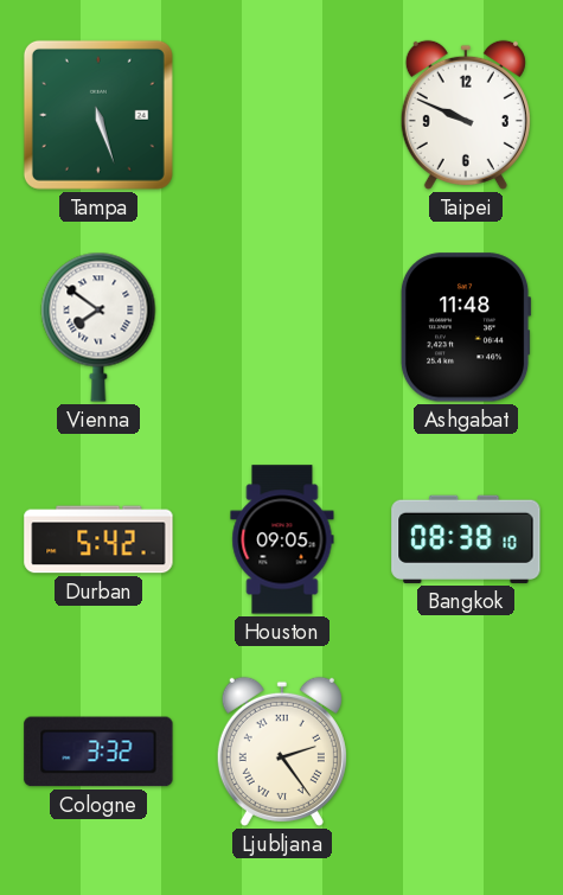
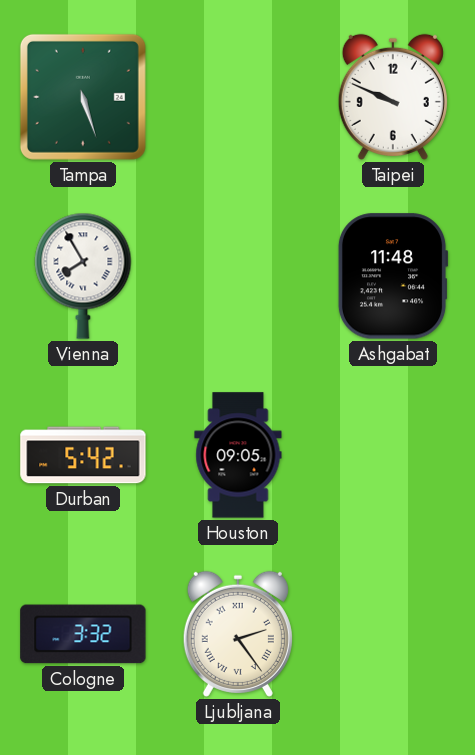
Vienna: 7:51 -> 7:55
Bangkok: 08:38 -> none
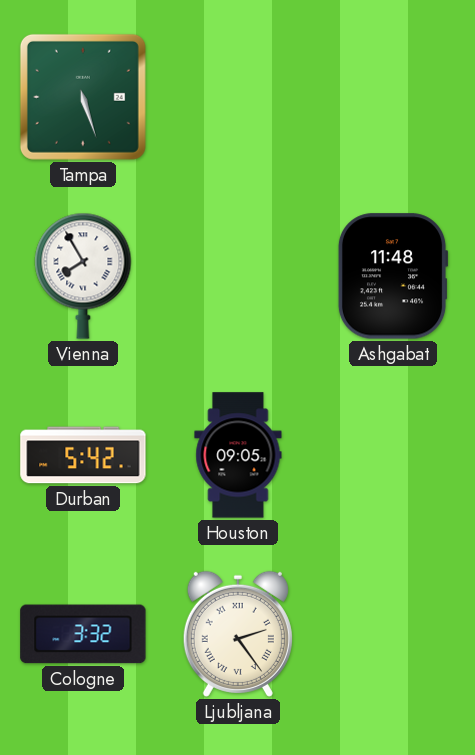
Taipei: 9:49 -> none
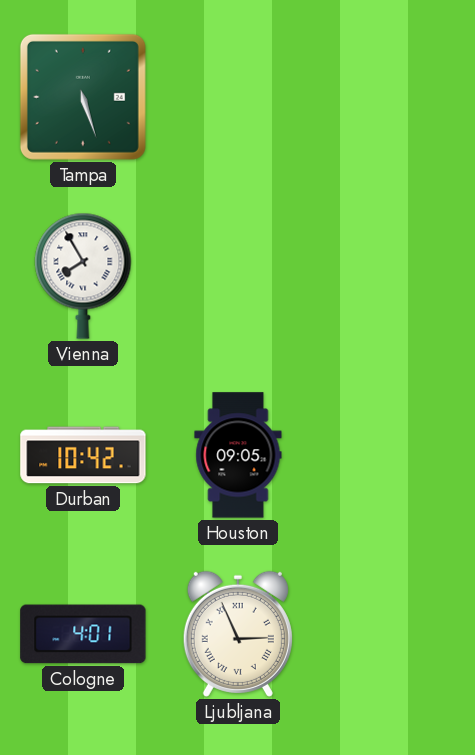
Ashgabat: 11:48 -> none
Durban: 5:42 -> 10:42
Cologne: 3:32 -> 4:01
Ljubljana: 2:24 -> 2:56
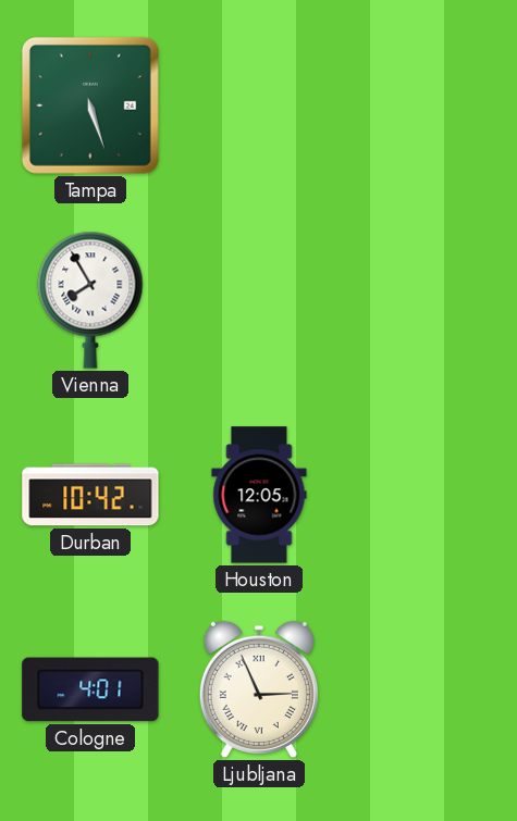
Houston: 09:05 -> 12:05
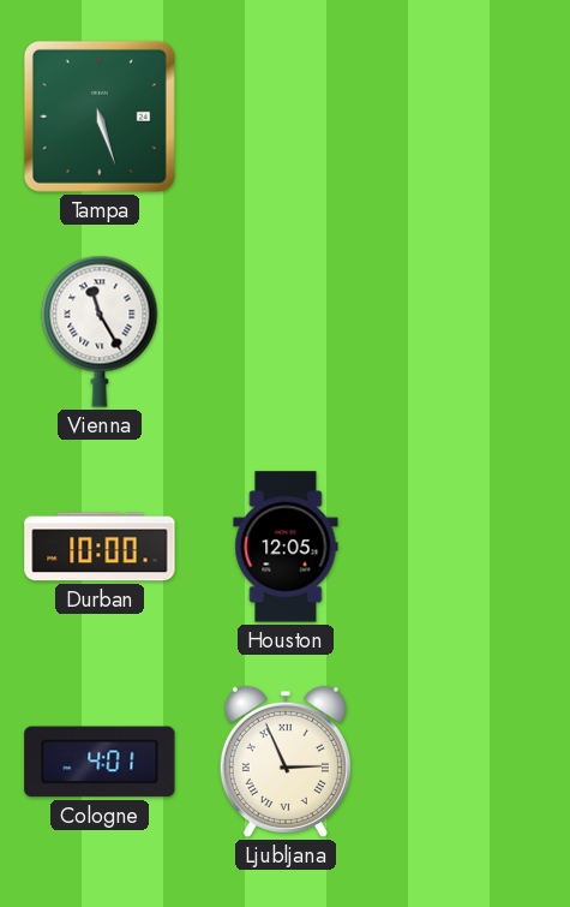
Vienna: 7:55 -> 11:25
Durban: 10:42 -> 10:00
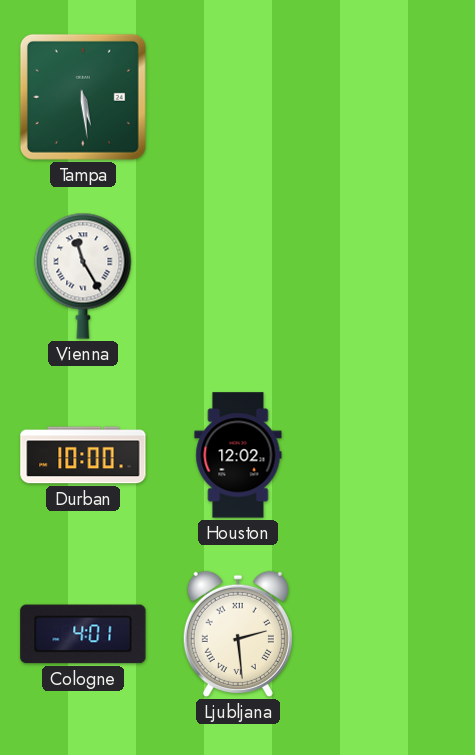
Tampa: 5:27 -> 5:29
Houston: 12:05 -> 12:02
Ljubljana: 2:56 -> 2:29
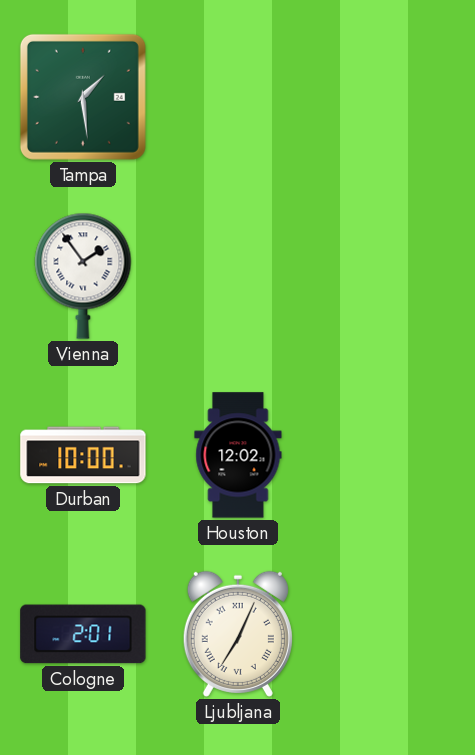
Tampa: 5:29 -> 1:29
Vienna: 11:25 -> 1:54
Cologne: 4:01 -> 2:01
Ljubljana: 2:29 -> 7:04
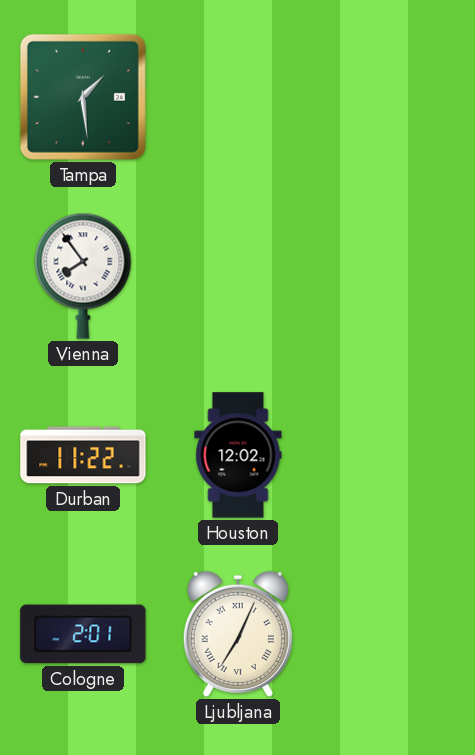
Vienna: 1:54 -> 7:54
Durban: 10:00 -> 11:22
